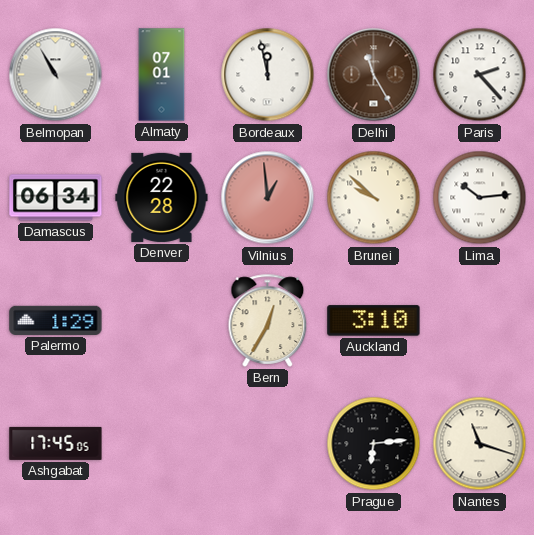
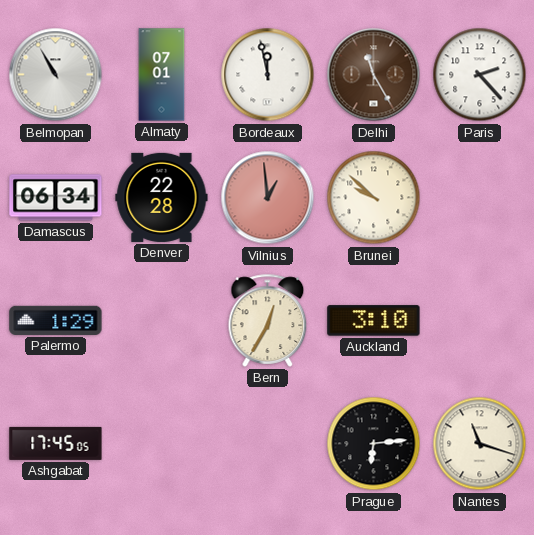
Lima: 10:14 -> none
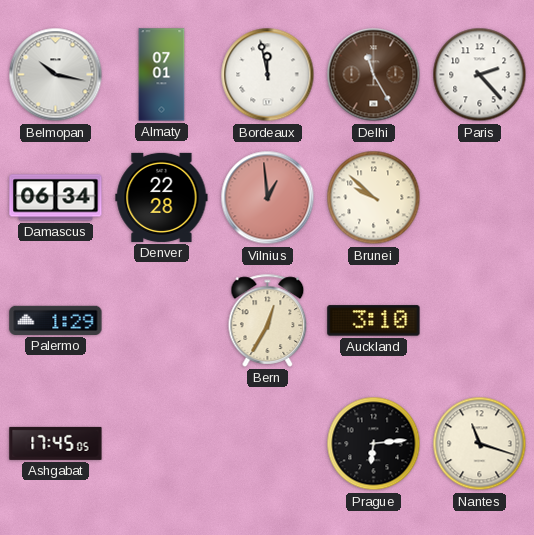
Belmopan: 10:55 -> 10:17
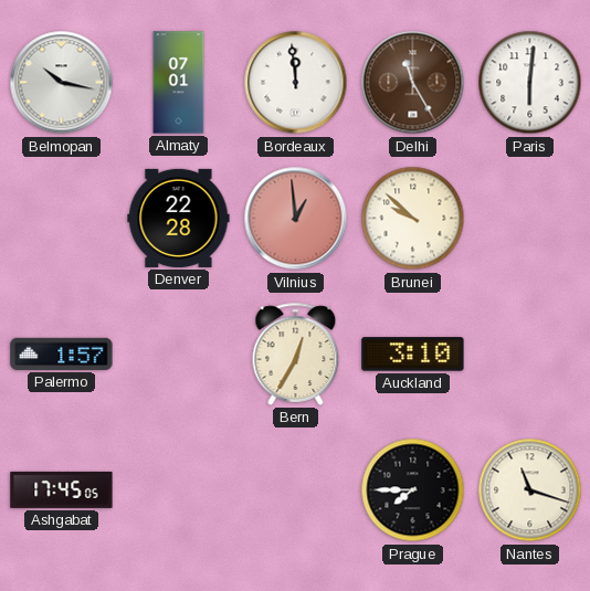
Bordeaux: 11:58 -> 11:59
Paris: 2:23 -> 6:01
Damascus: 06:34 -> none
Palermo: 1:29 -> 1:57
Prague: 6:14 -> 7:45
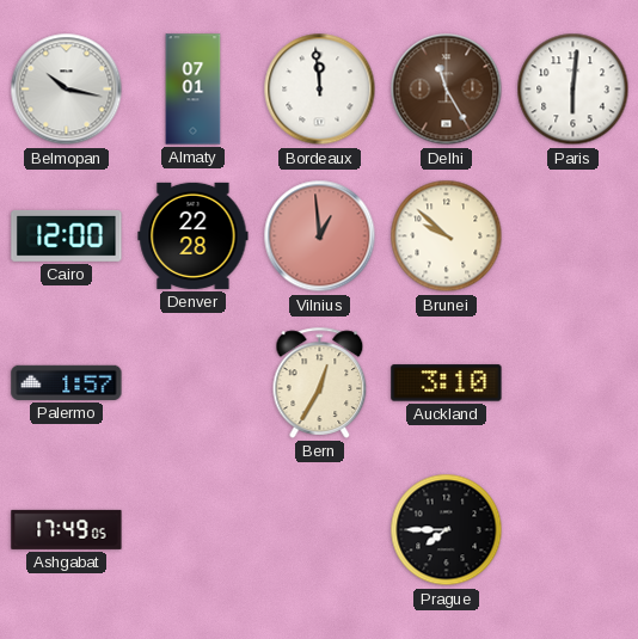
Cairo: none -> 12:00
Ashgabat: 17:45 -> 17:49
Nantes: 11:18 -> none
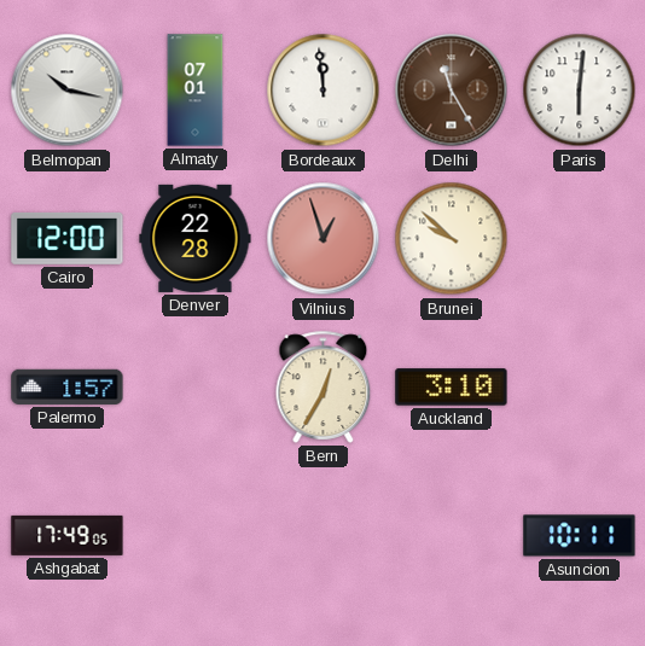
Vilnius: 12:59 -> 12:57
Prague: 7:45 -> none
Asuncion: none -> 10:11
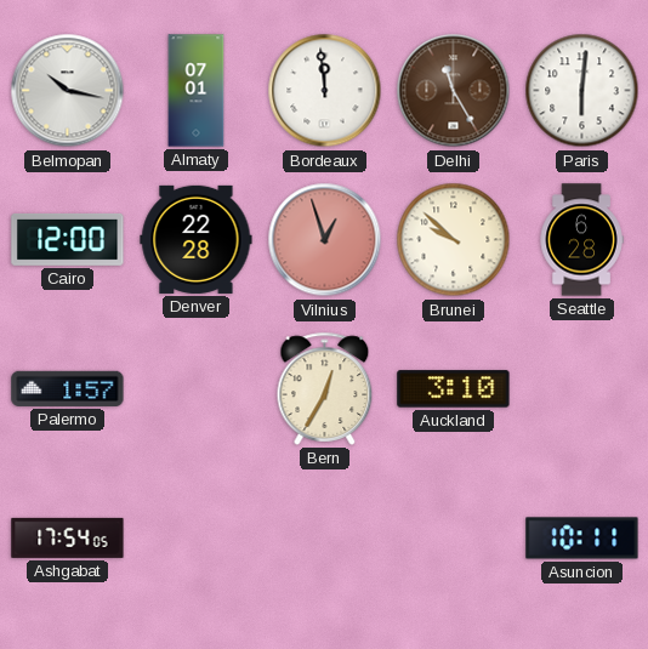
Seattle: none -> 6:28
Ashgabat: 17:49 -> 17:54
